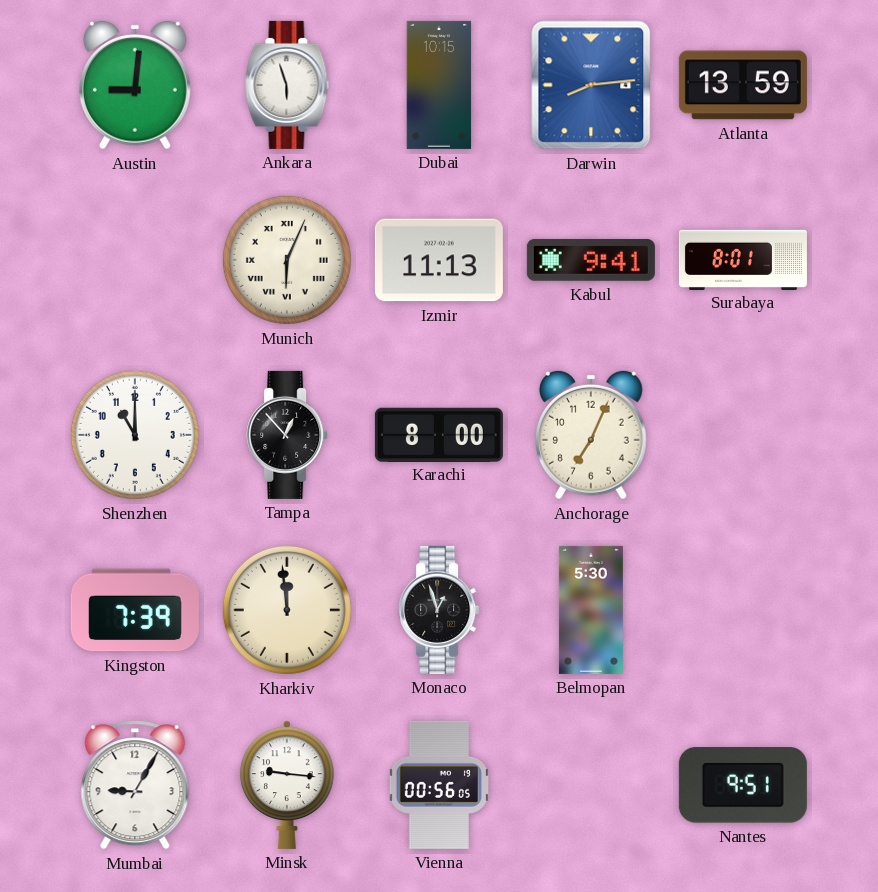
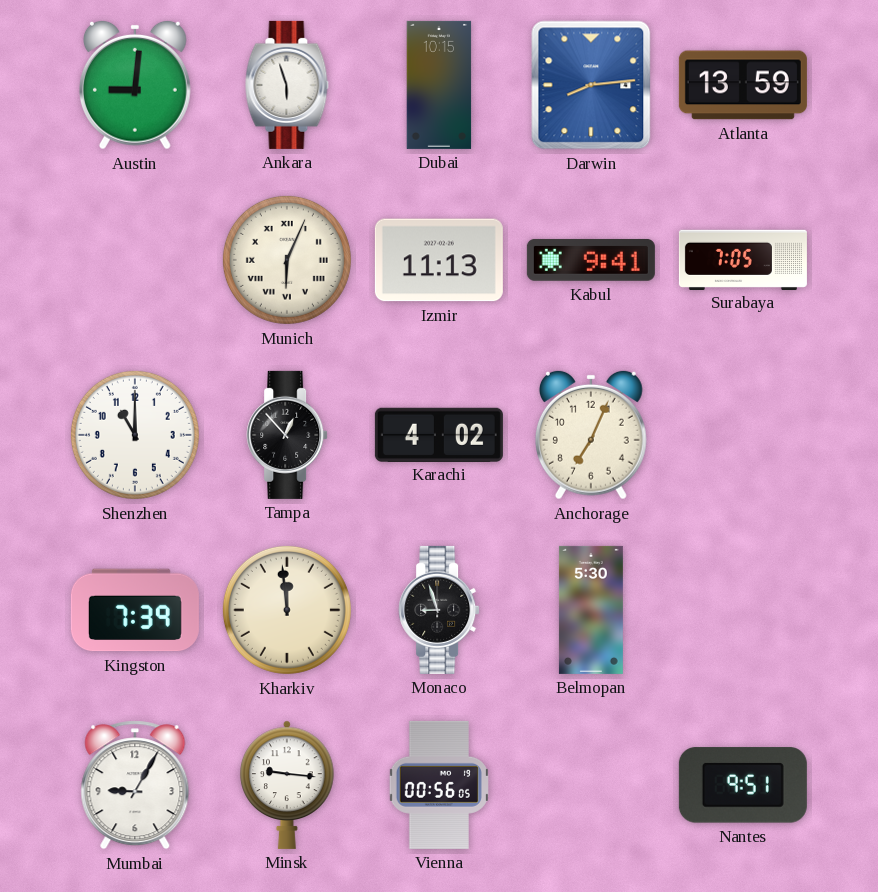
Surabaya: 8:01 -> 7:05
Karachi: 8:00 -> 4:02
Monaco: 12:57 -> 8:57
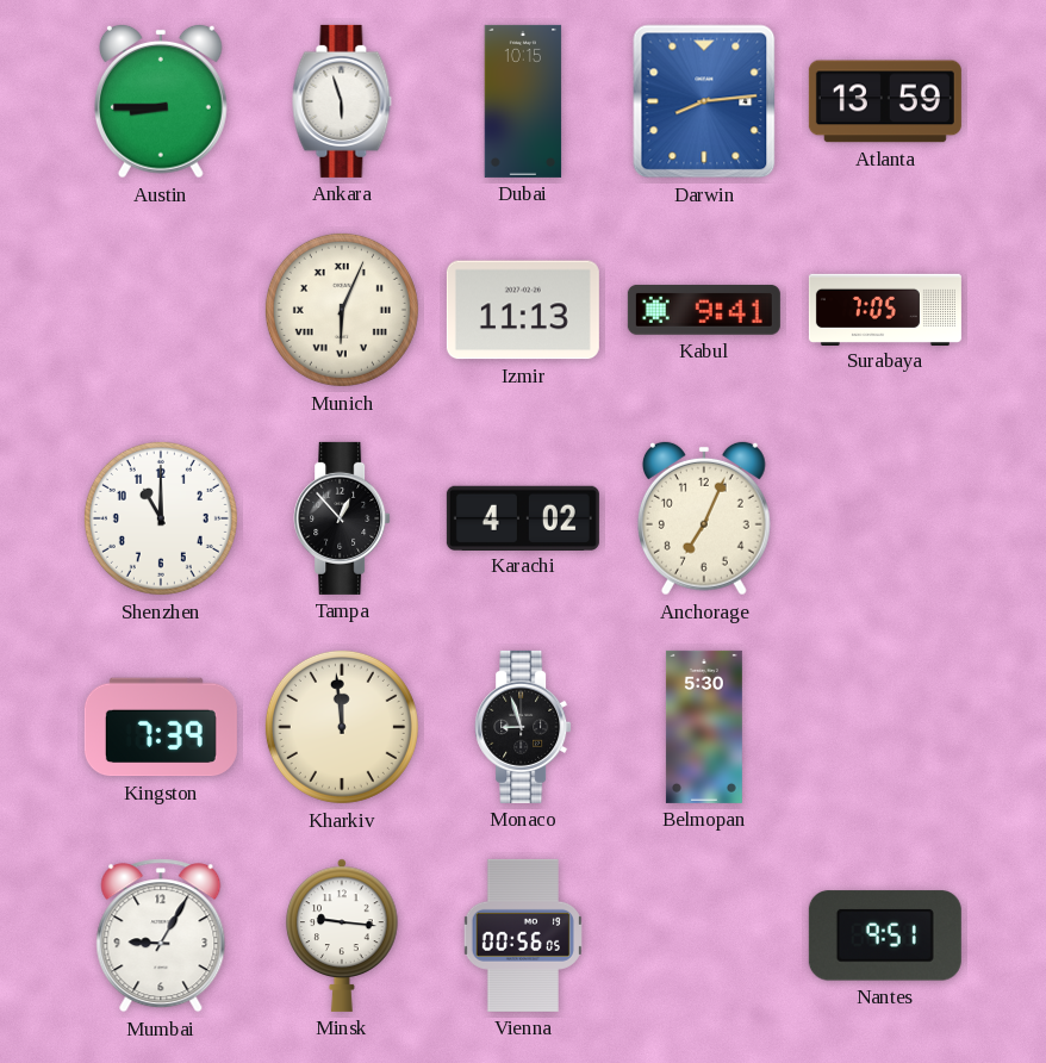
Austin: 9:01 -> 8:45
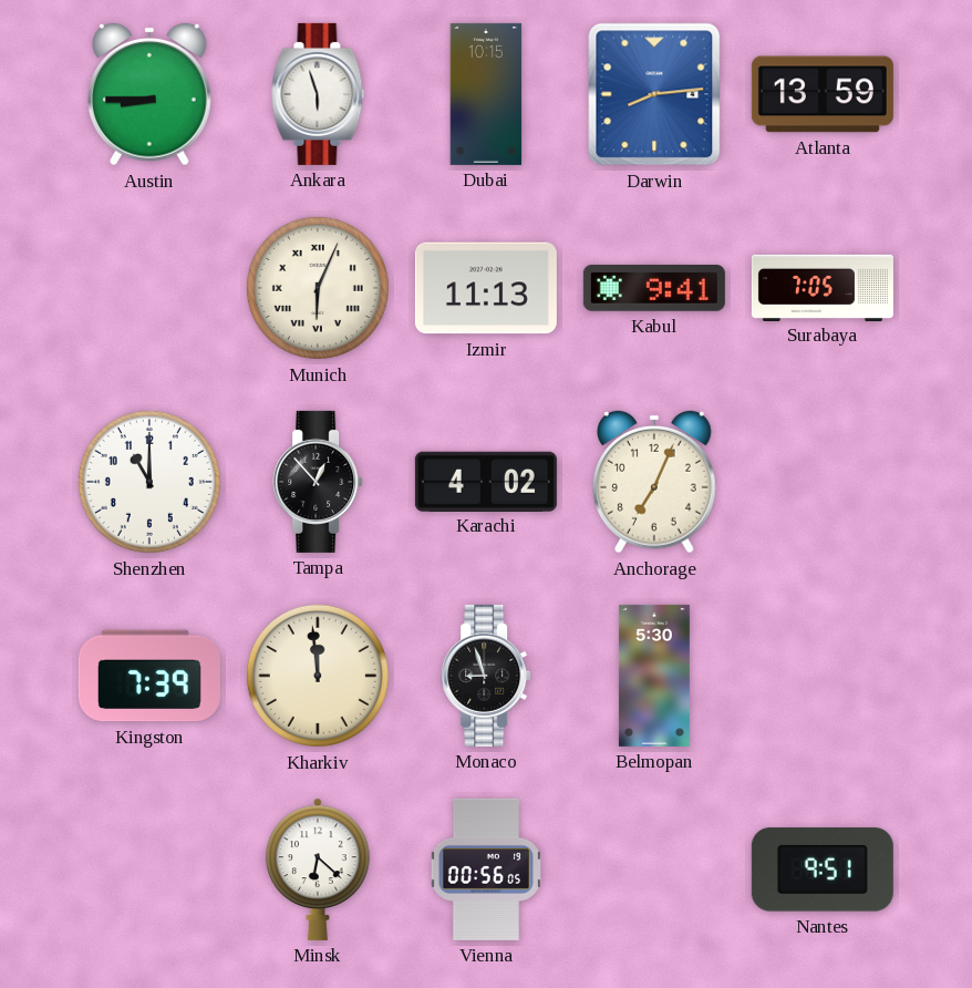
Mumbai: 9:05 -> none
Minsk: 9:16 -> 6:22
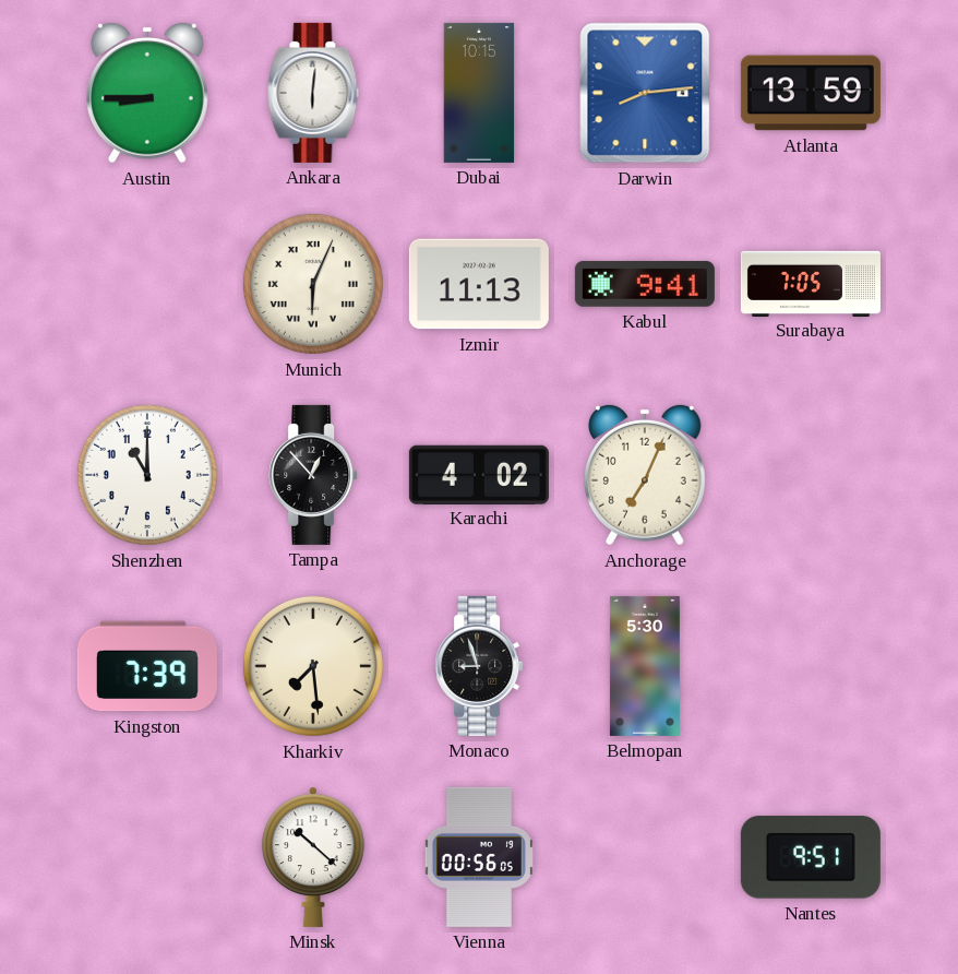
Ankara: 5:57 -> 6:01
Kharkiv: 11:59 -> 7:29
Minsk: 6:22 -> 10:22
